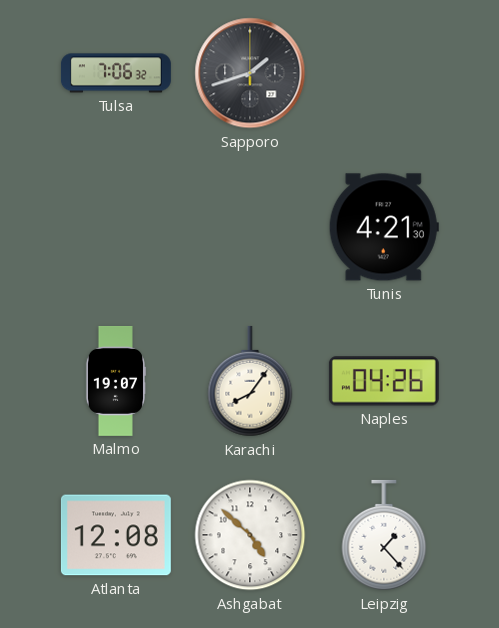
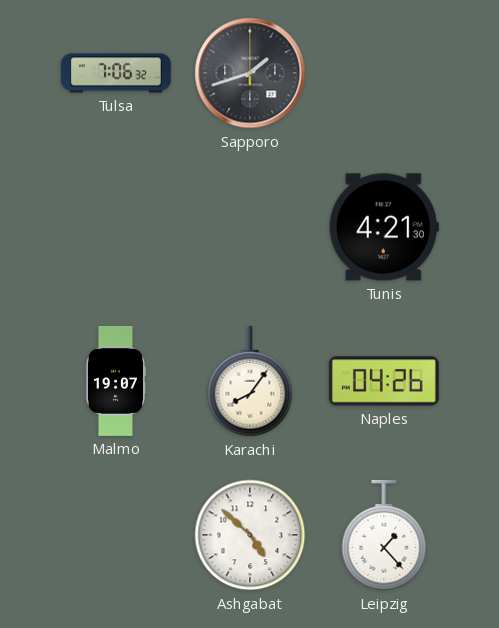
Atlanta: 12:08 -> none
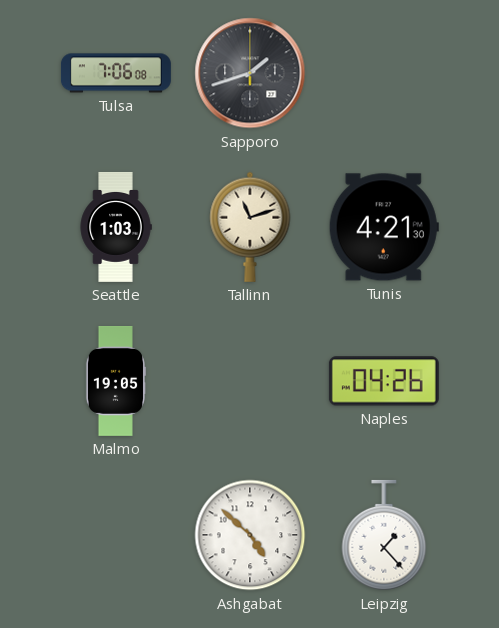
Tulsa: 7:06:32 -> 7:06:08
Seattle: none -> 1:03
Tallinn: none -> 11:12
Malmo: 19:07 -> 19:05
Karachi: 8:06 -> none
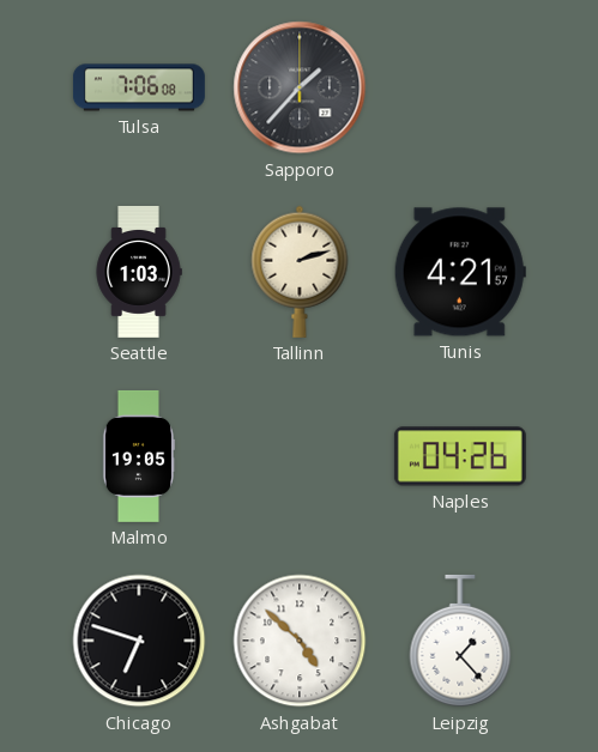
Sapporo: 1:42 -> 1:37
Tallinn: 11:12 -> 2:12
Tunis: 4:21:30 -> 4:21:57
Chicago: none -> 6:48
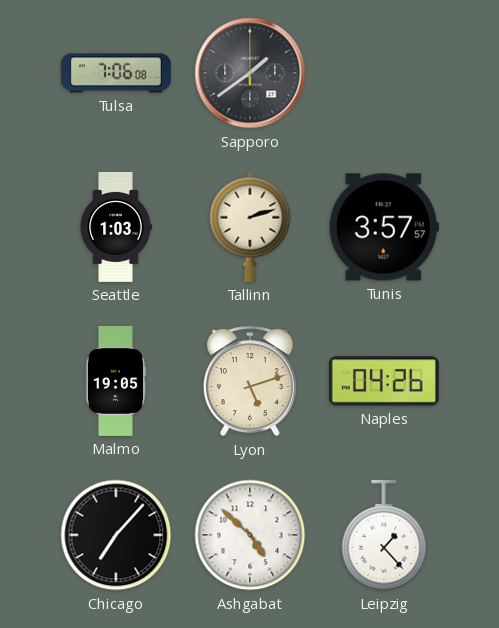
Sapporo: 1:37 -> 1:39
Tunis: 4:21 -> 3:57
Lyon: none -> 5:12
Chicago: 6:48 -> 7:07
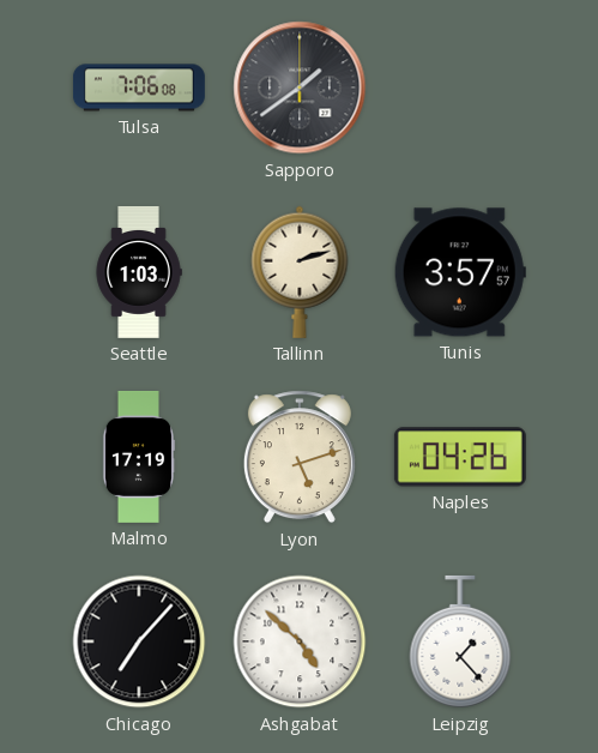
Malmo: 19:05 -> 17:19
